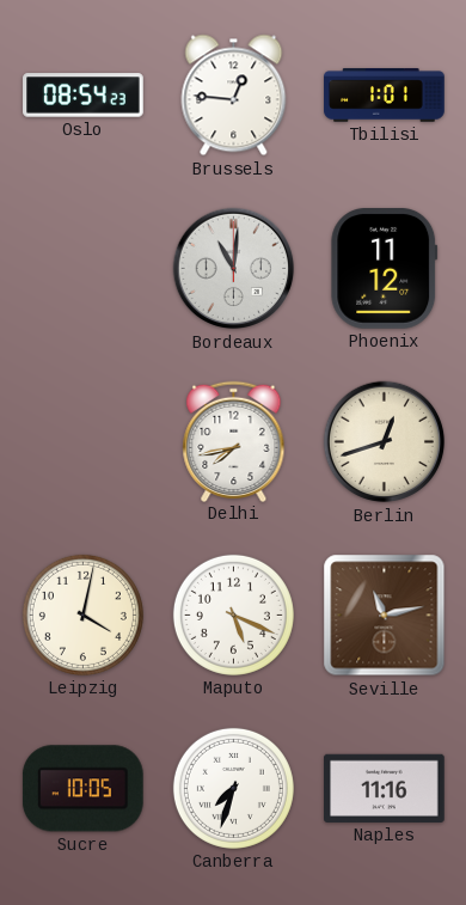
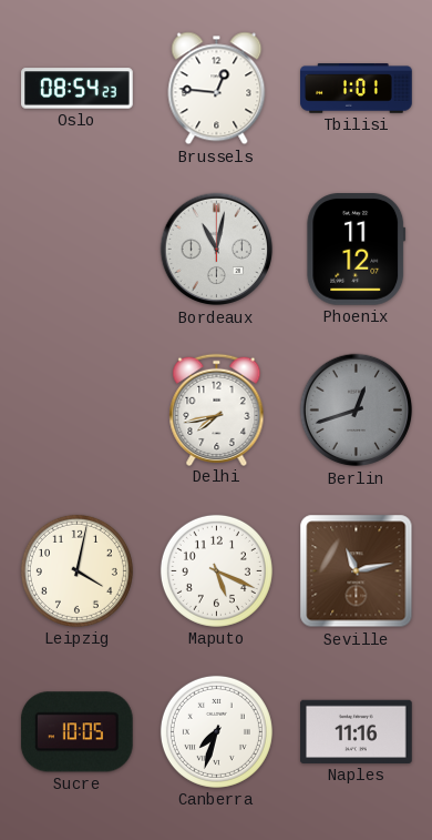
Bordeaux: 11:01 -> 11:02
Berlin dial: cream -> grey
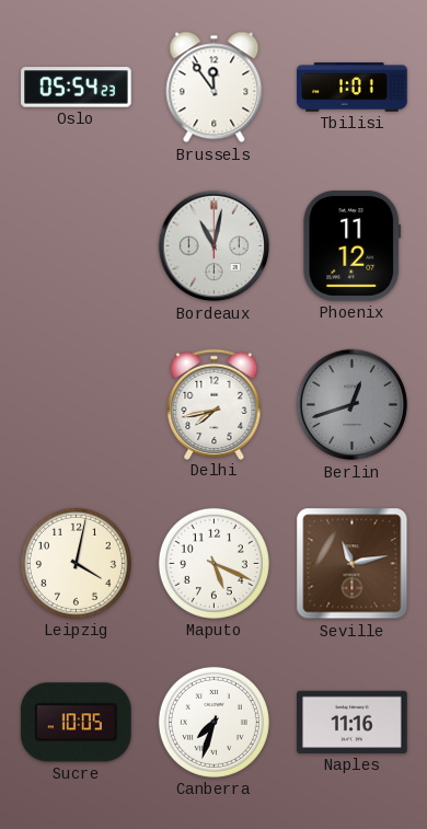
Oslo: 08:54 -> 05:54
Brussels: 12:46 -> 11:54
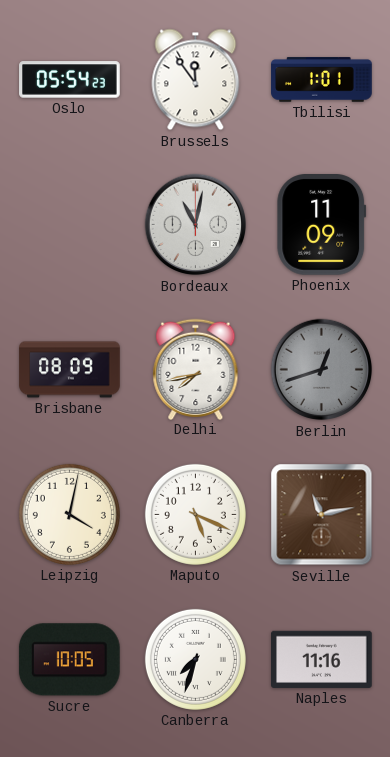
Phoenix: 11:12 -> 11:09
Brisbane: none -> 08:09
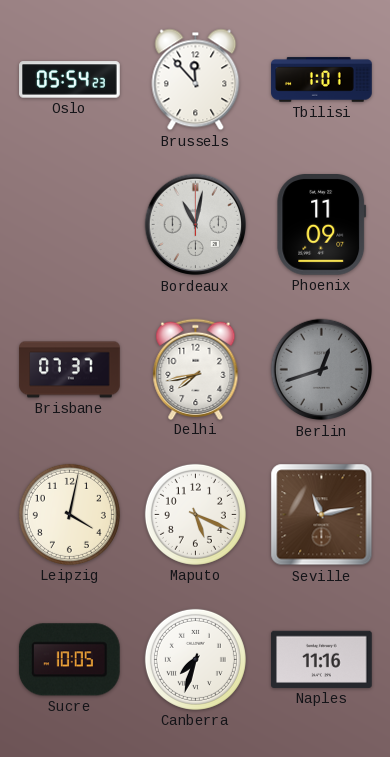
Brussels: 11:54 -> 11:53
Brisbane: 08:09 -> 07:37
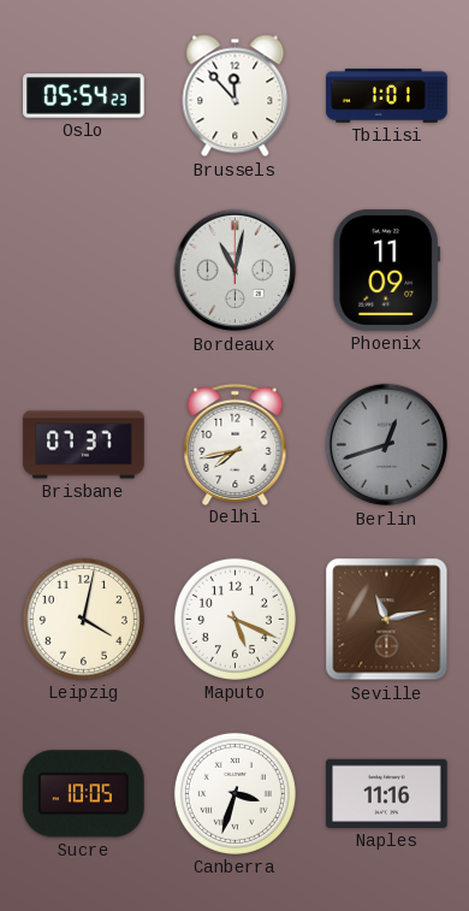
Canberra: 7:33 -> 3:33
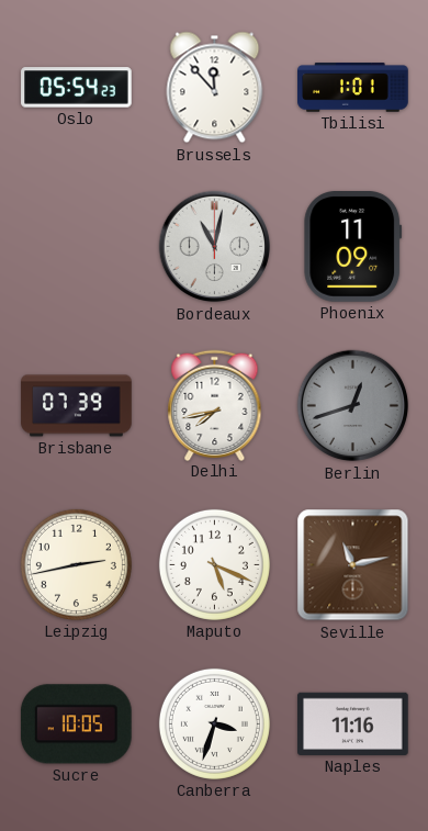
Brisbane: 07:37 -> 07:39
Leipzig: 4:02 -> 2:43
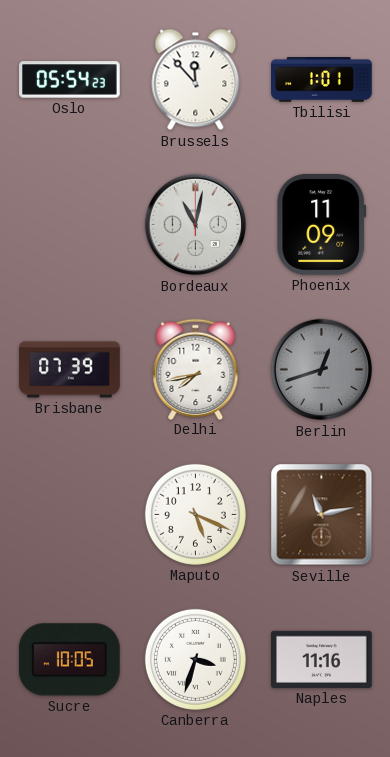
Leipzig: 2:43 -> none
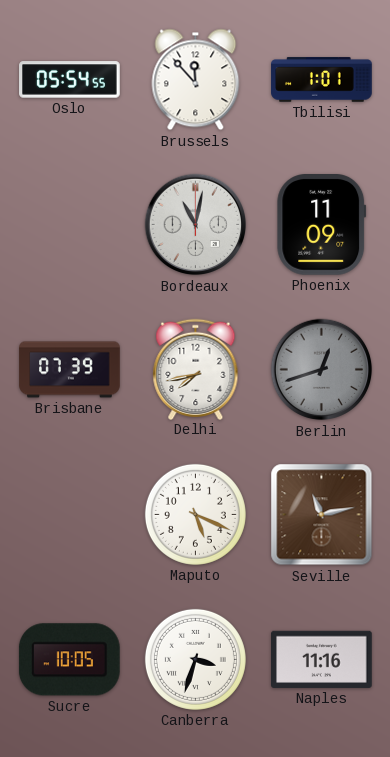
Oslo: 05:54:23 -> 05:54:55
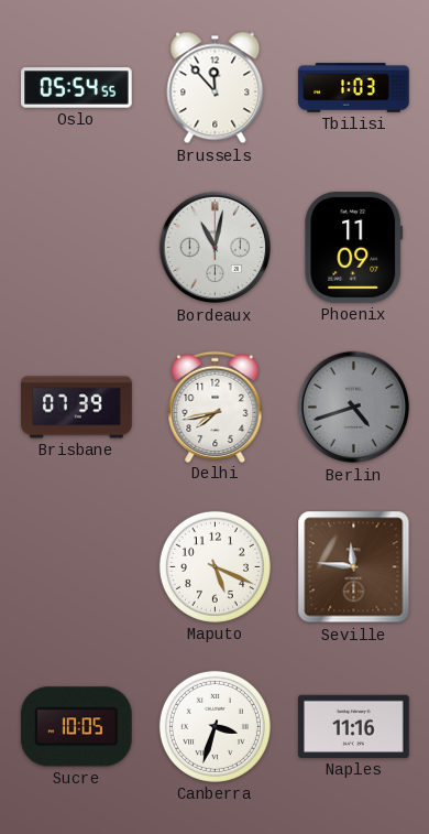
Tbilisi: 1:01 -> 1:03
Berlin: 12:42 -> 4:42
Seville: 11:13 -> 11:46
